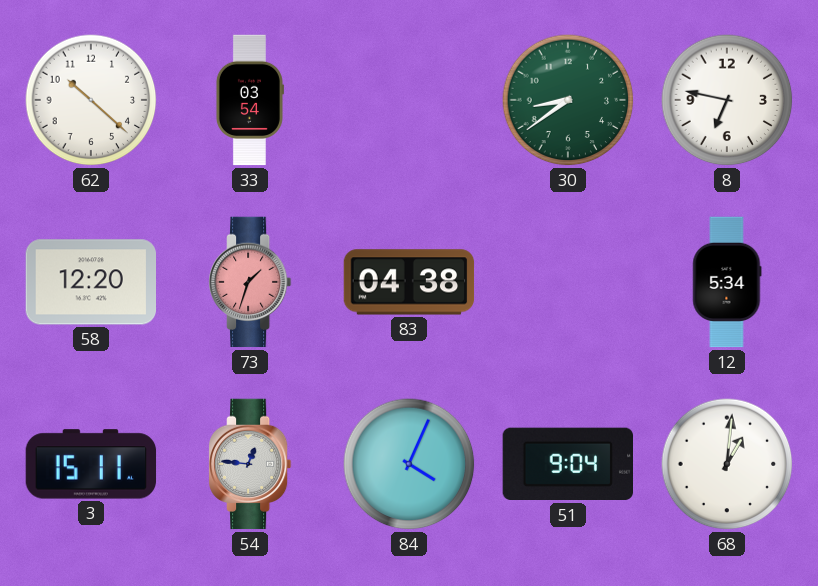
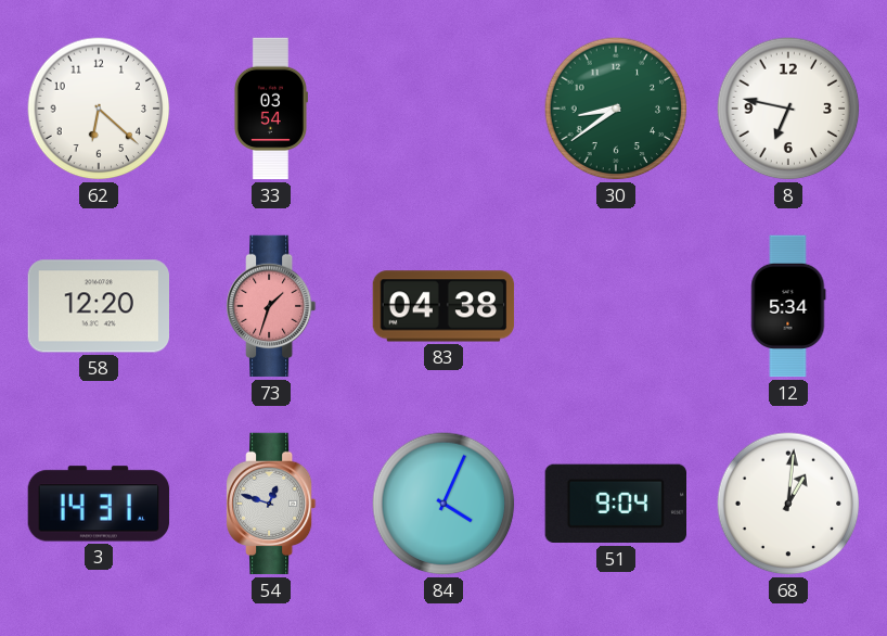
62: 10:22 -> 6:22
3: 15:11 -> 14:31
54: 12:46 -> 12:48
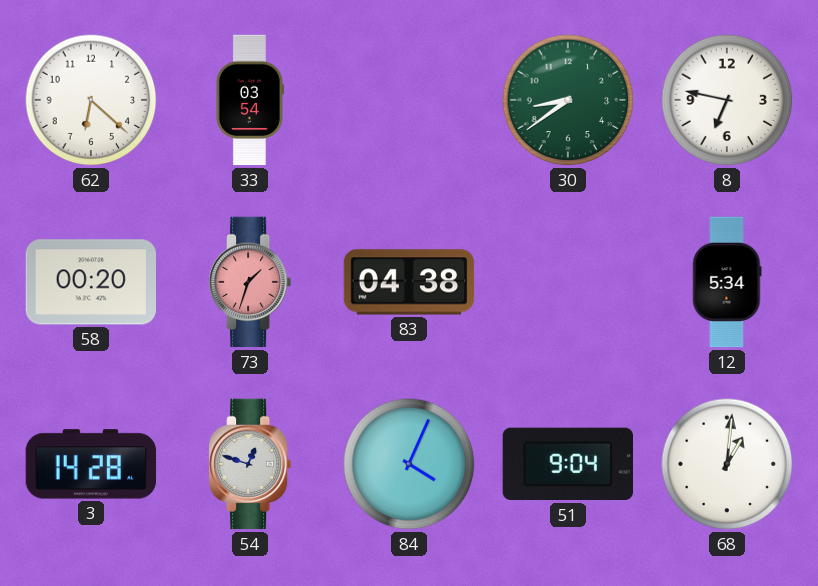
58: 12:20 -> 00:20
3: 14:31 -> 14:28
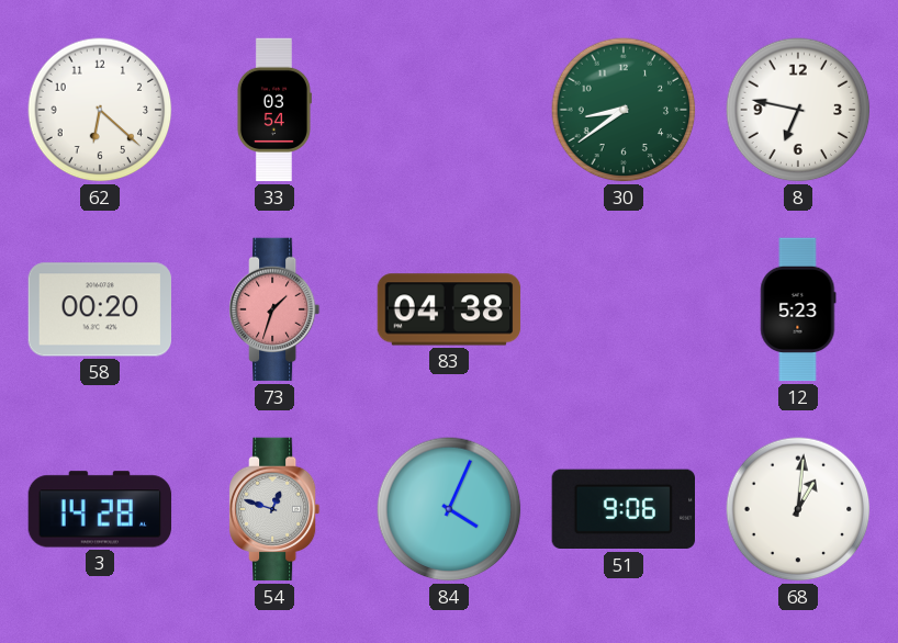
12: 5:34 -> 5:23
51: 9:04 -> 9:06
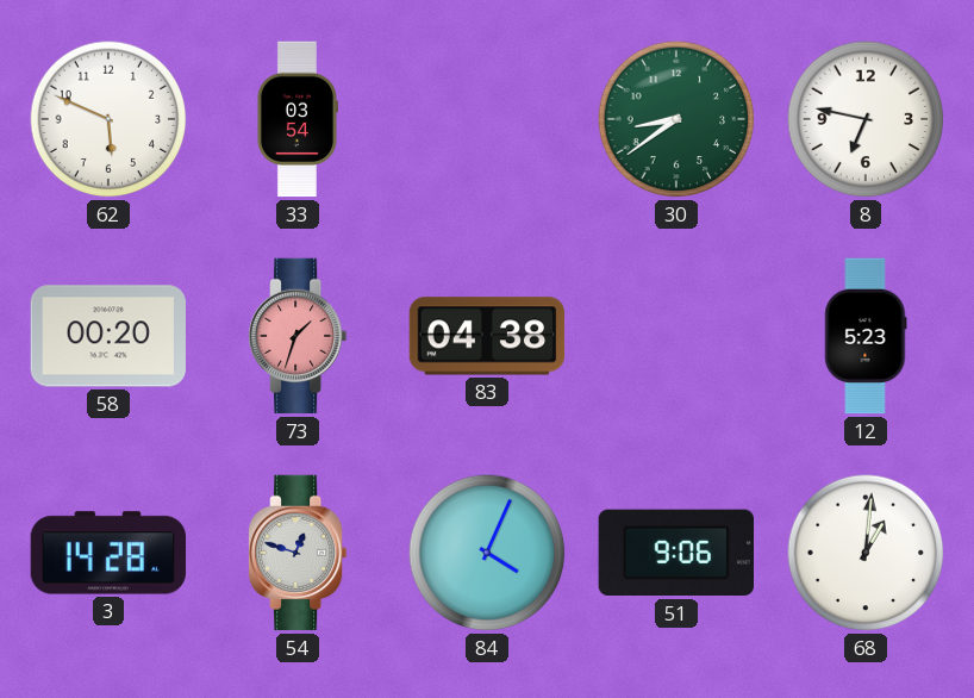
62: 6:22 -> 5:49
